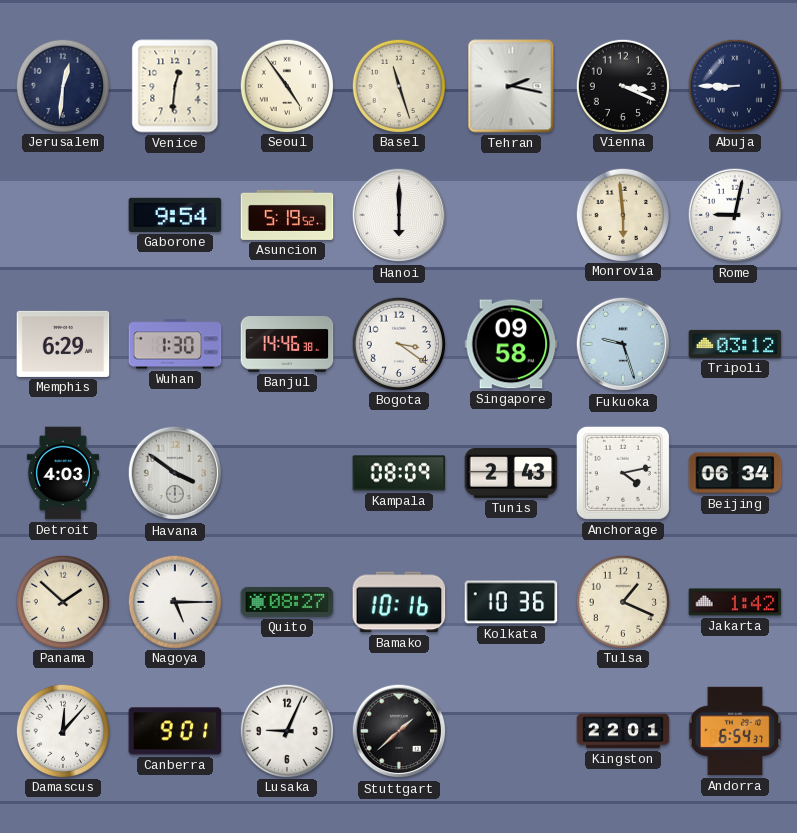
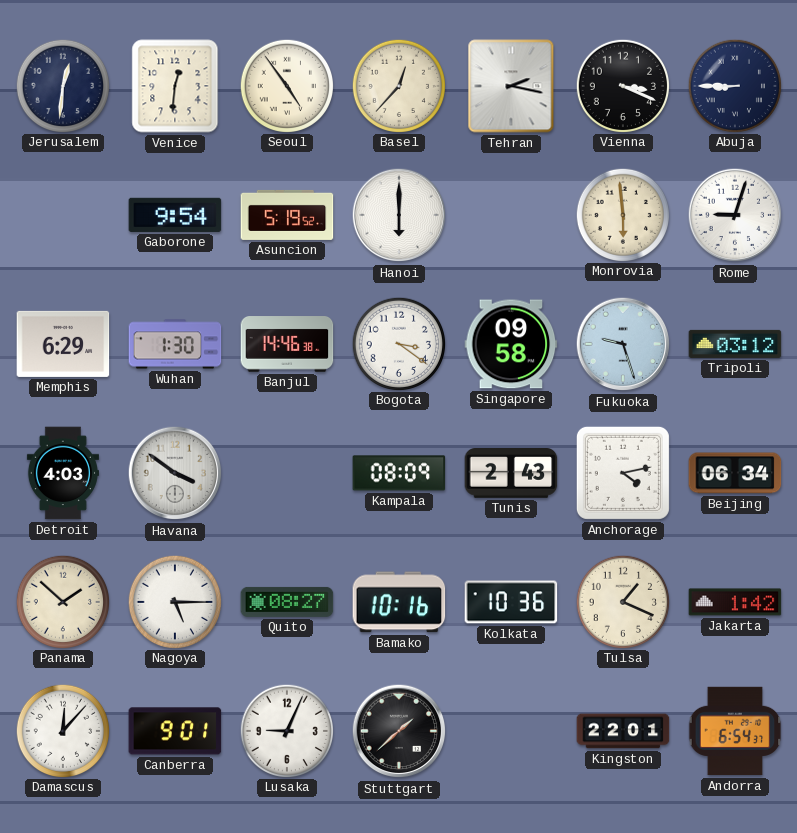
Basel: 11:27 -> 12:37
Rome: 9:02 -> 9:03
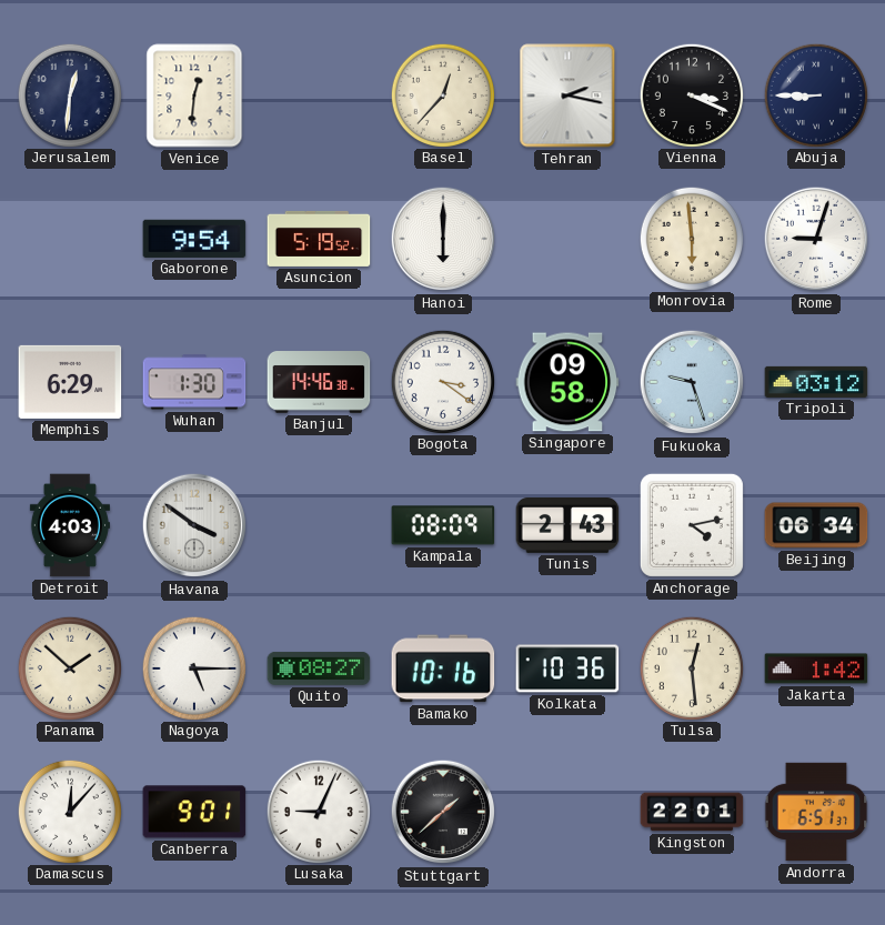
Seoul: 4:54 -> none
Tulsa: 1:19 -> 12:29
Andorra: 6:54 -> 6:51
